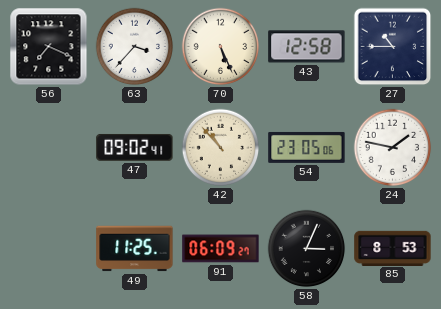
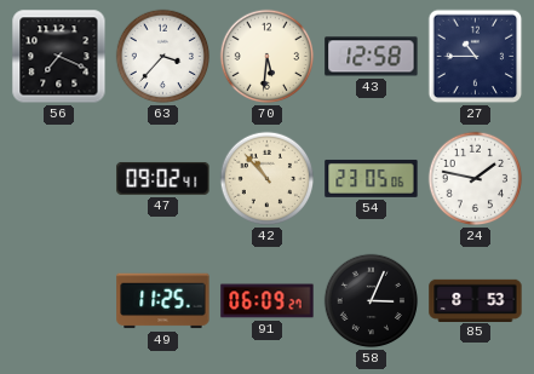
70: 5:26 -> 5:31
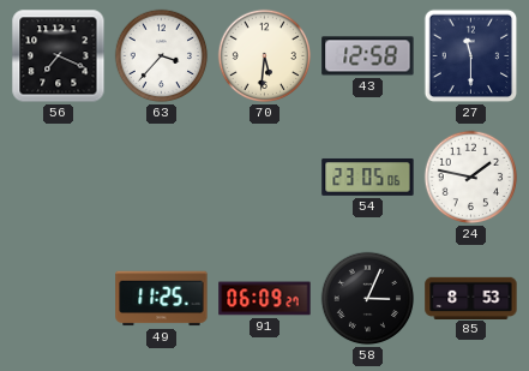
27: 10:45 -> 11:30
47: 09:02 -> none
42: 10:53 -> none
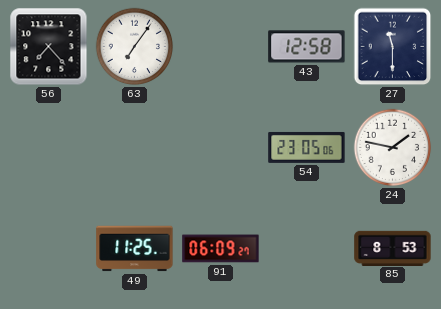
56: 7:19 -> 7:23
63: 3:37 -> 7:06
70: 5:31 -> none
58: 3:04 -> none
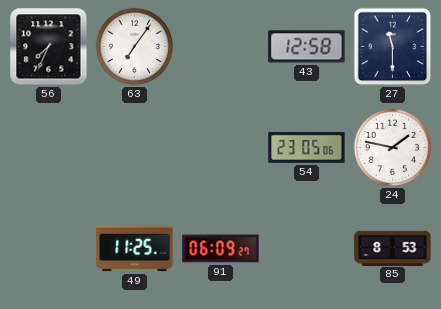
56: 7:23 -> 7:34
